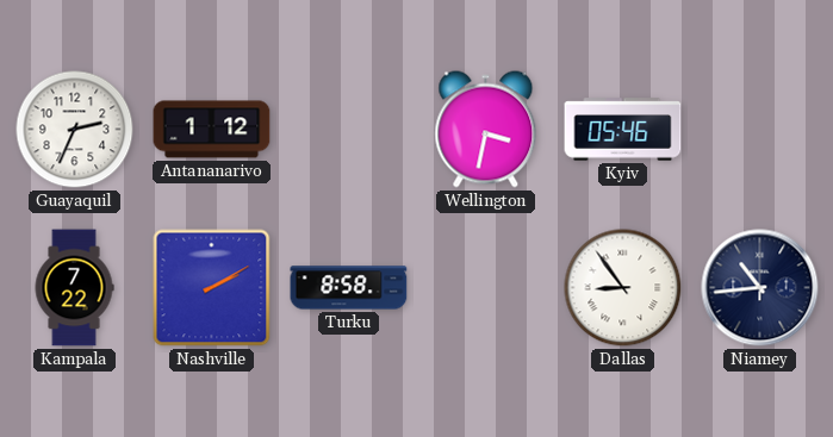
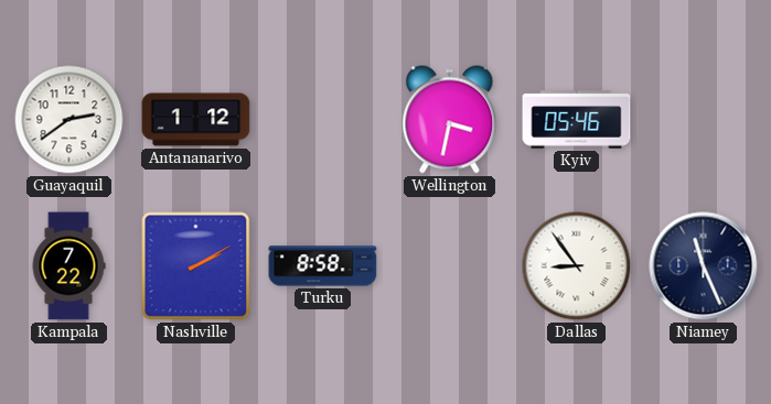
Guayaquil: 2:34 -> 2:39
Niamey: 10:44 -> 11:26
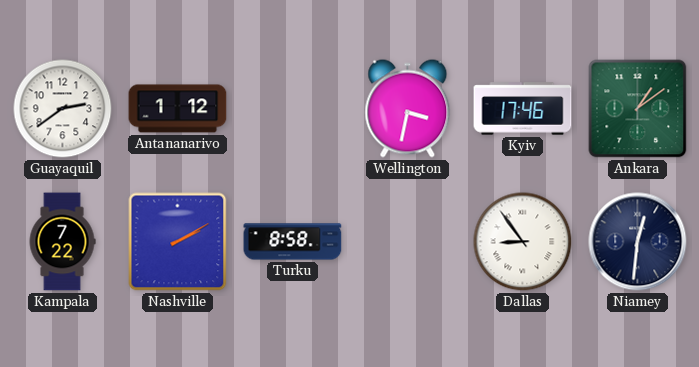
Kyiv: 05:46 -> 17:46
Ankara: none -> 1:09
Niamey: 11:26 -> 12:31
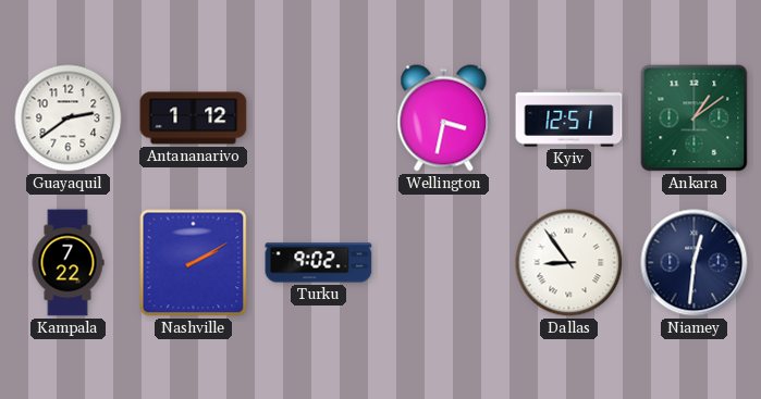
Kyiv: 17:46 -> 12:51
Turku: 8:58 -> 9:02
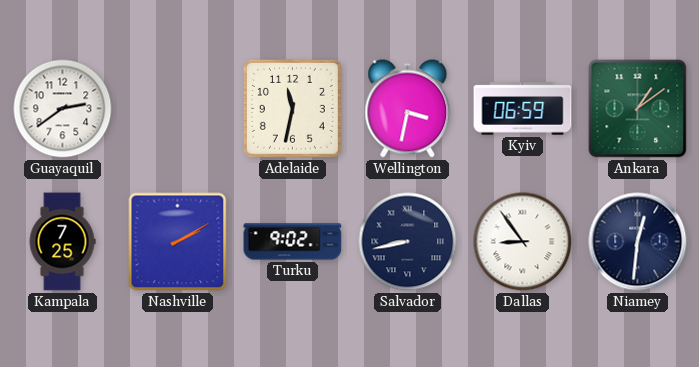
Antananarivo: 1:12 -> none
Adelaide: none -> 11:32
Kyiv: 12:51 -> 06:59
Kampala: 7:22 -> 7:25
Salvador: none -> 8:43
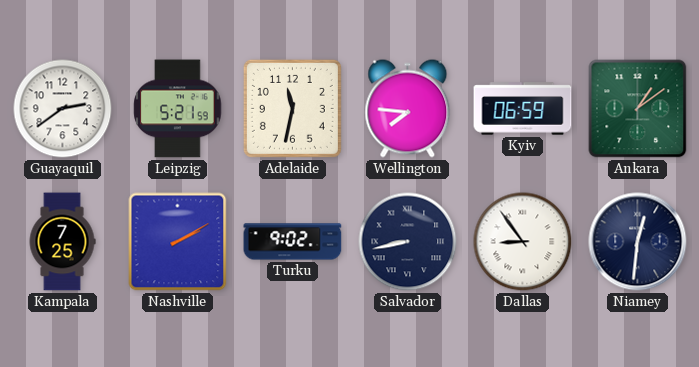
Leipzig: none -> 5:21
Wellington: 3:32 -> 7:46
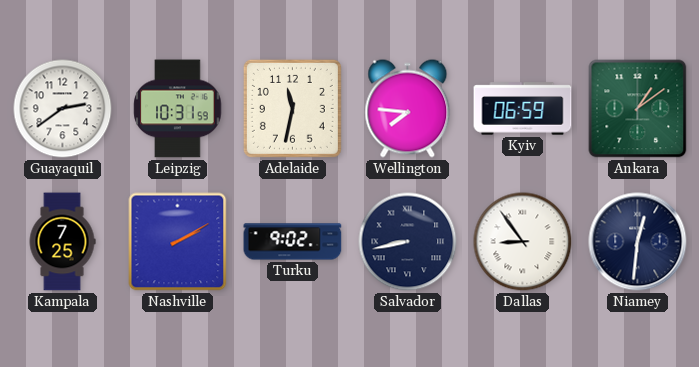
Leipzig: 5:21 -> 10:31
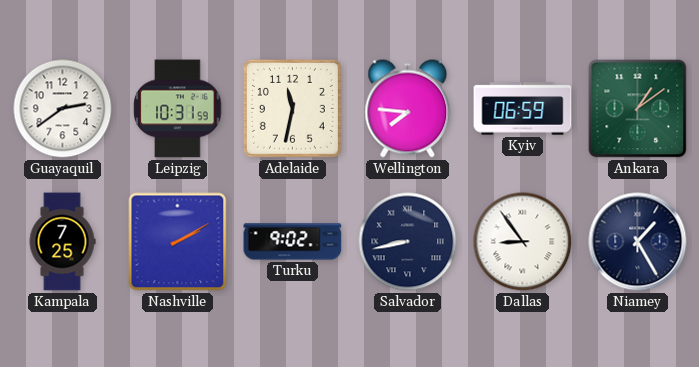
Niamey: 12:31 -> 1:25
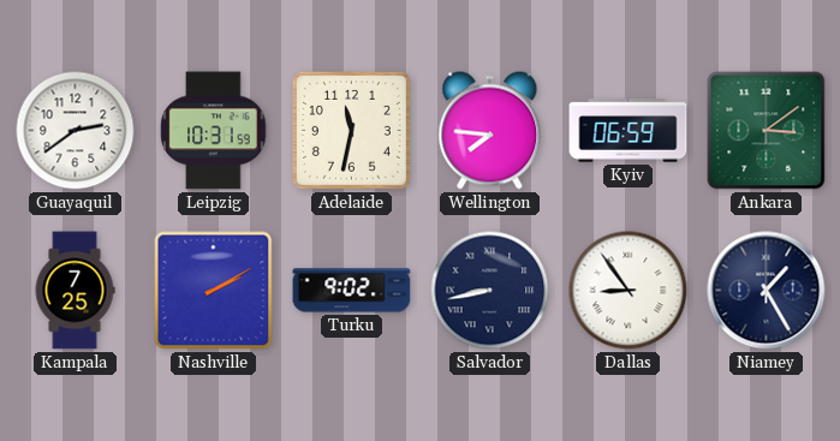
Ankara: 1:09 -> 3:09
